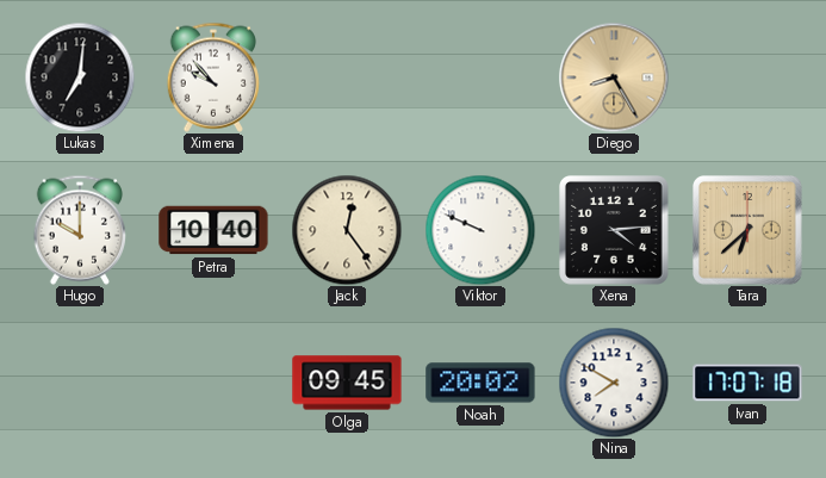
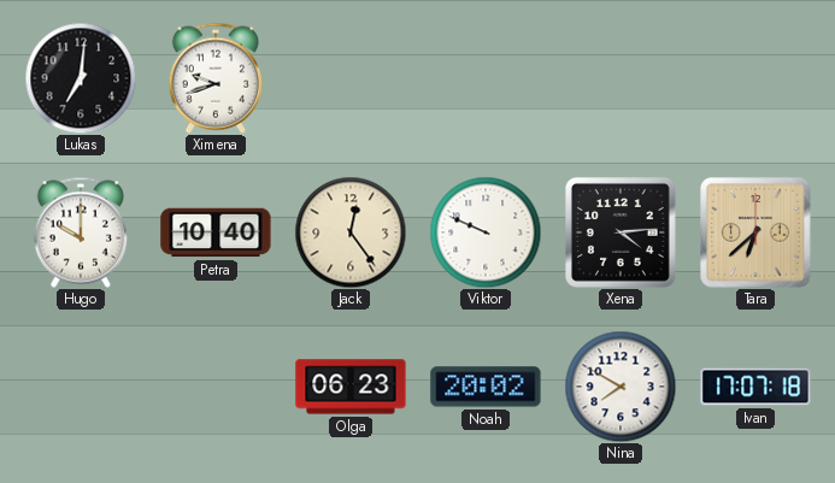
Ximena: 9:53 -> 9:42
Diego: 8:25 -> none
Olga: 09:45 -> 06:23
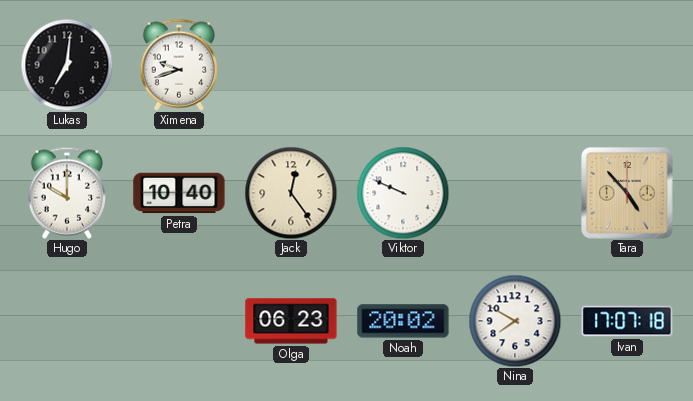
Xena: 4:14 -> none
Tara: 6:38 -> 4:53
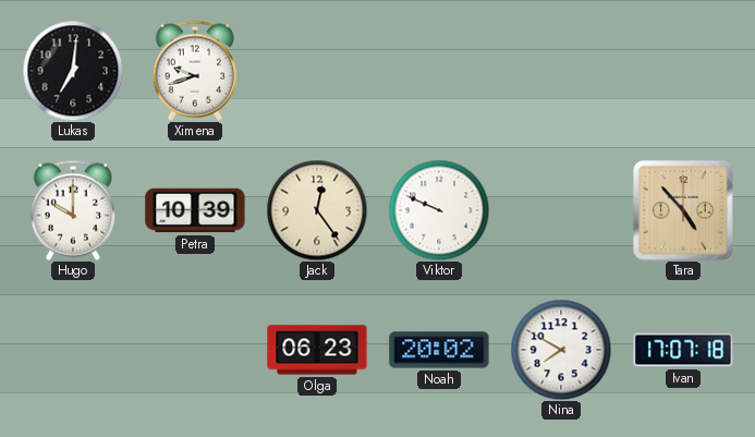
Petra: 10:40 -> 10:39
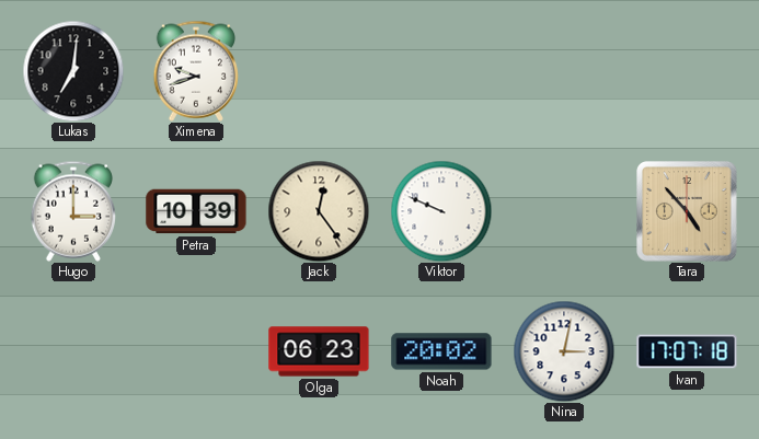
Hugo: 10:00 -> 3:00
Nina: 7:50 -> 3:02
